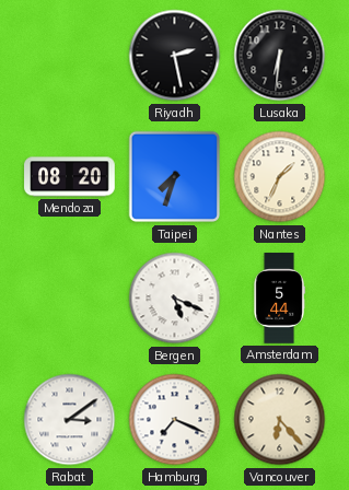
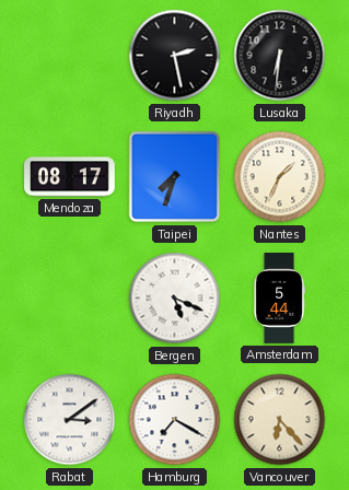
Mendoza: 08:20 -> 08:17
Hamburg: 7:19 -> 7:20
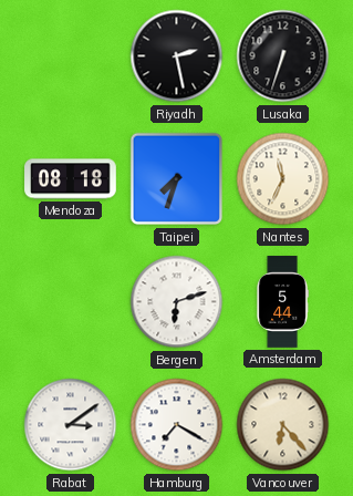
Lusaka: 6:31 -> 6:33
Mendoza: 08:17 -> 08:18
Nantes: 1:34 -> 11:34
Bergen: 5:19 -> 6:12
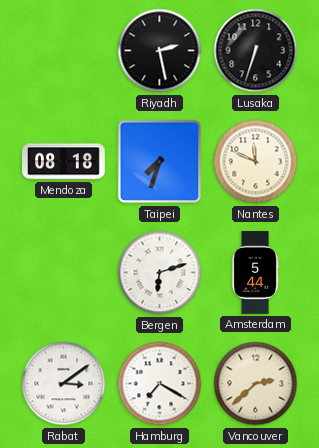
Nantes: 11:34 -> 11:49
Vancouver: 6:23 -> 2:38
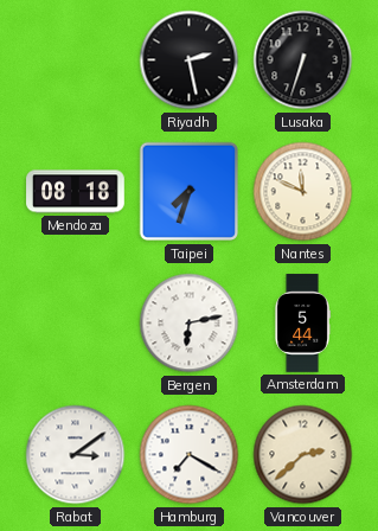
Bergen: 6:12 -> 6:13
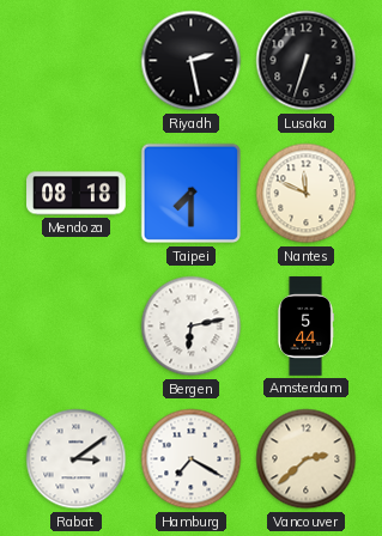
Taipei: 7:33 -> 7:30
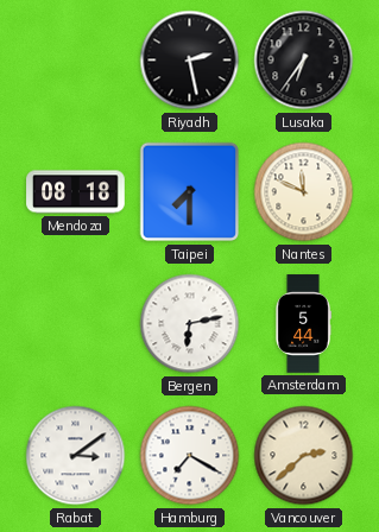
Lusaka: 6:33 -> 6:36
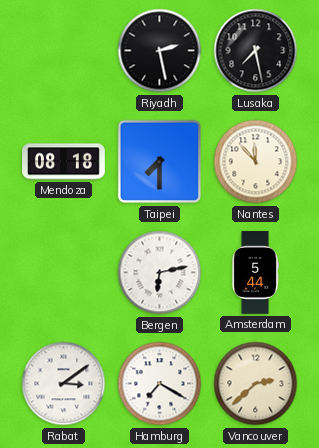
Lusaka: 6:36 -> 7:28
Nantes: 11:49 -> 11:53
